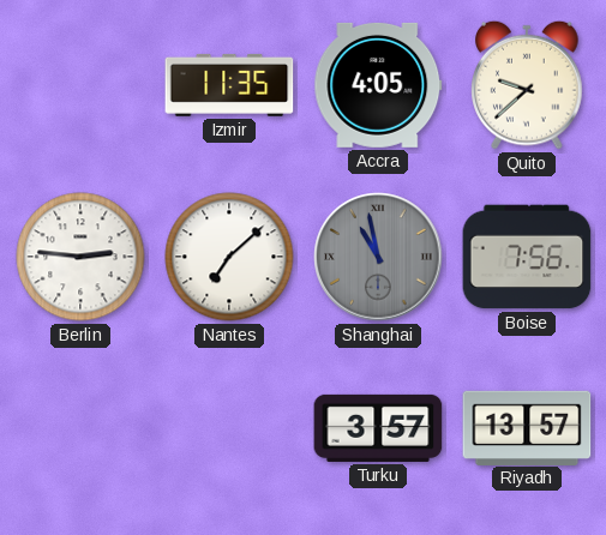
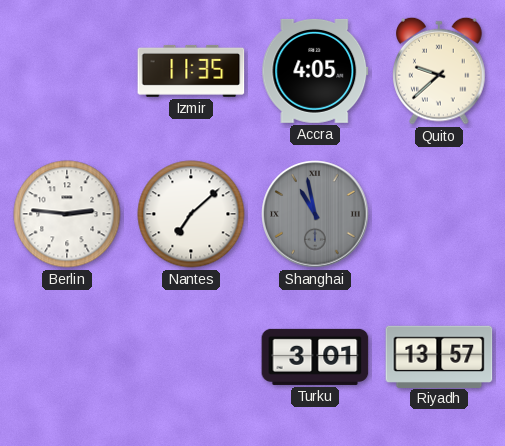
Boise: 7:56 -> none
Turku: 3:57 -> 3:01
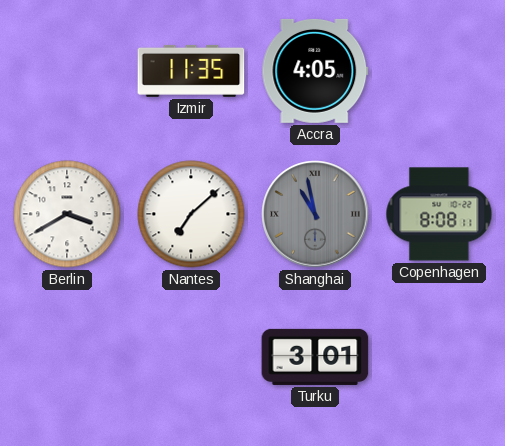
Quito: 9:38 -> none
Berlin: 2:46 -> 3:40
Copenhagen: none -> 8:08
Riyadh: 13:57 -> none
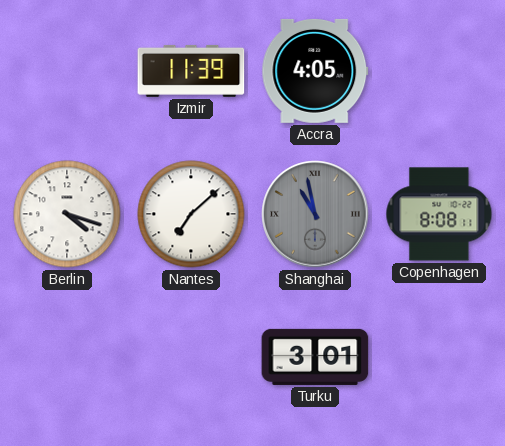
Izmir: 11:35 -> 11:39
Berlin: 3:40 -> 4:18
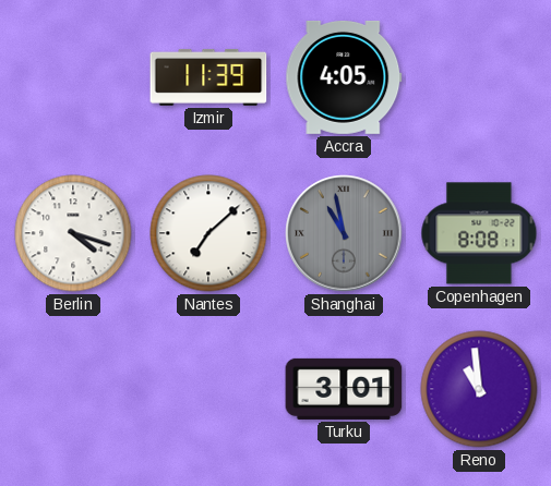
Reno: none -> 10:59
